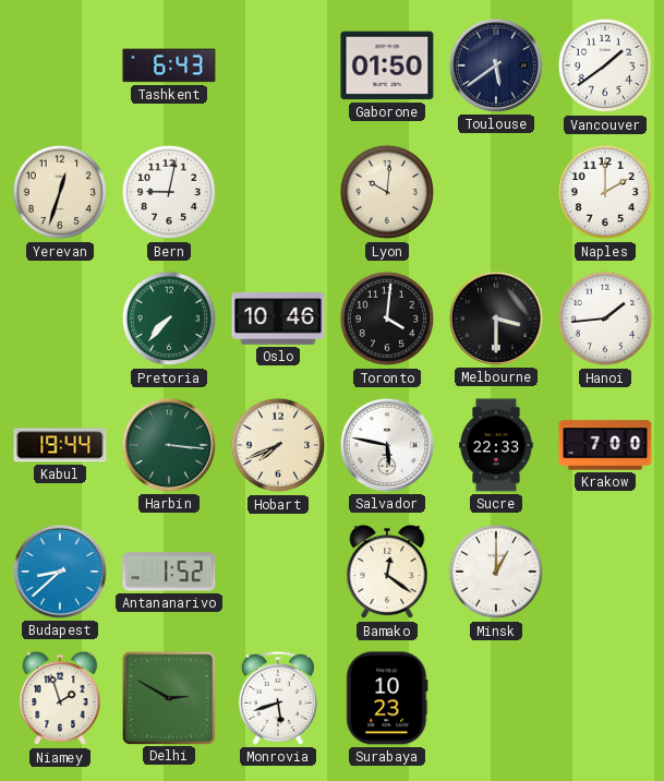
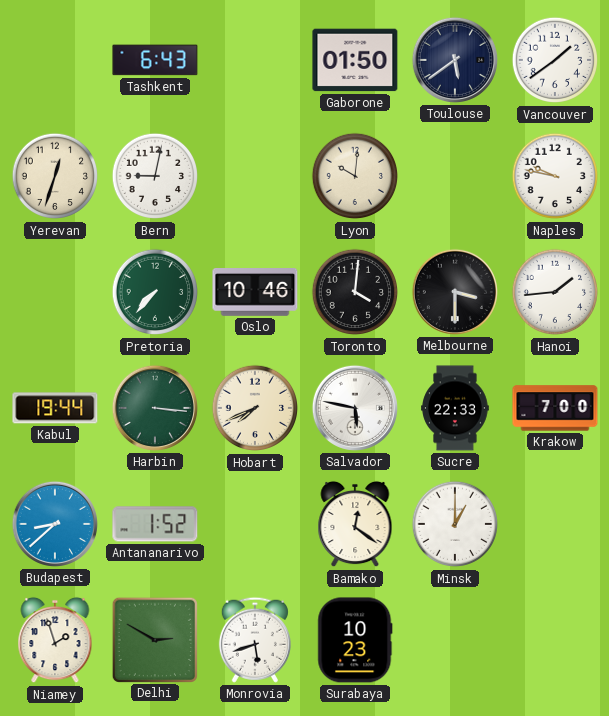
Naples: 2:00 -> 9:47
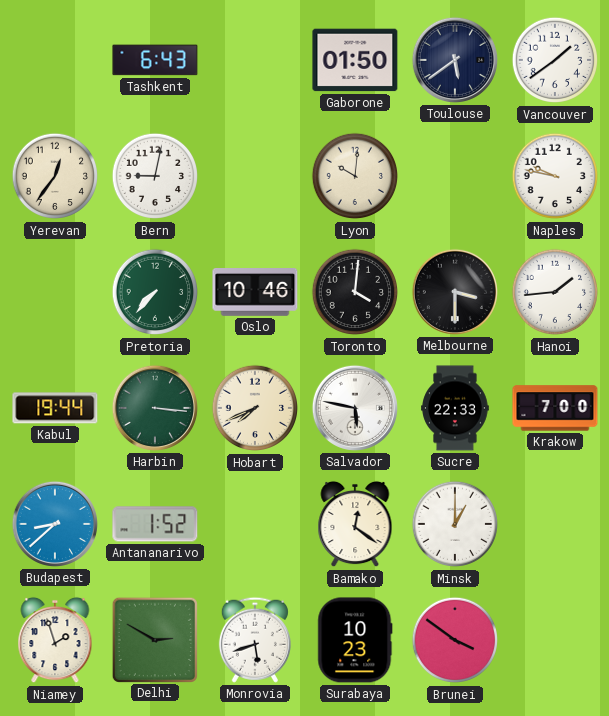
Yerevan: 12:33 -> 12:36
Brunei: none -> 3:51
